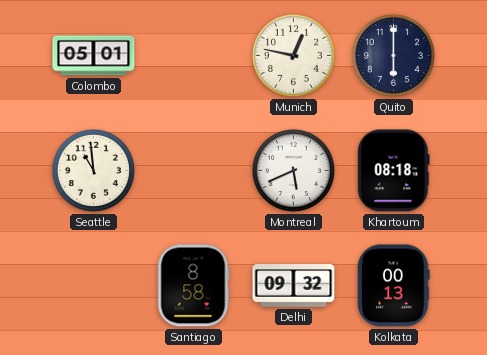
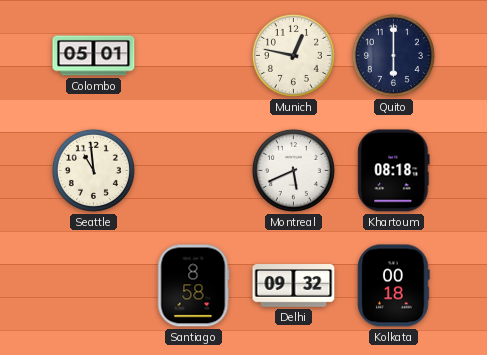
Kolkata: 00:13 -> 00:18
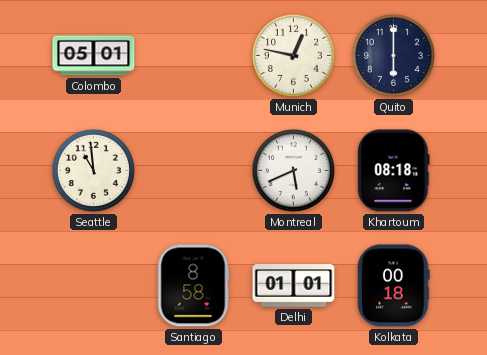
Delhi: 09:32 -> 01:01
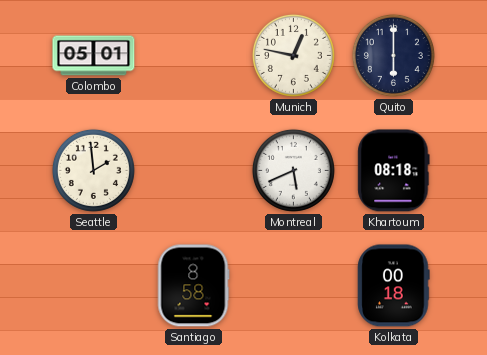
Seattle: 10:59 -> 1:59
Delhi: 01:01 -> none
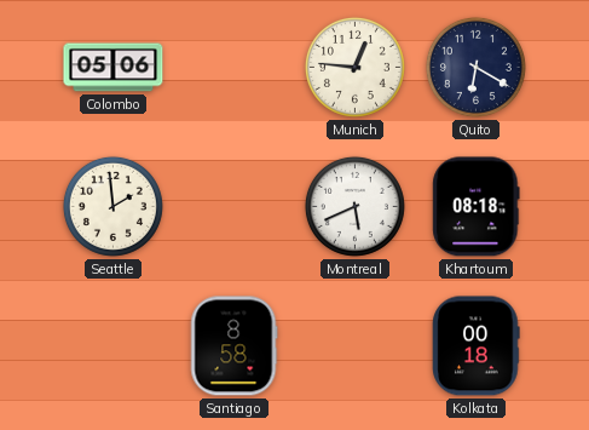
Colombo: 05:01 -> 05:06
Munich: 12:47 -> 12:46
Quito: 6:00 -> 6:20
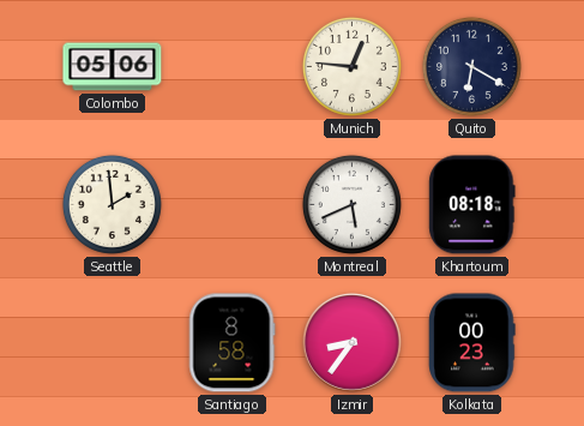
Izmir: none -> 8:36
Kolkata: 00:18 -> 00:23
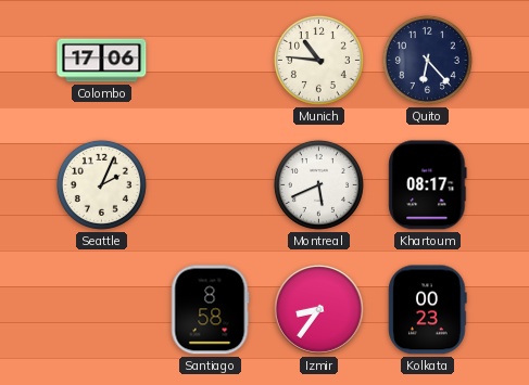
Colombo: 05:06 -> 17:06
Munich: 12:46 -> 10:46
Quito: 6:20 -> 6:23
Seattle: 1:59 -> 2:04
Khartoum: 08:18 -> 08:17
